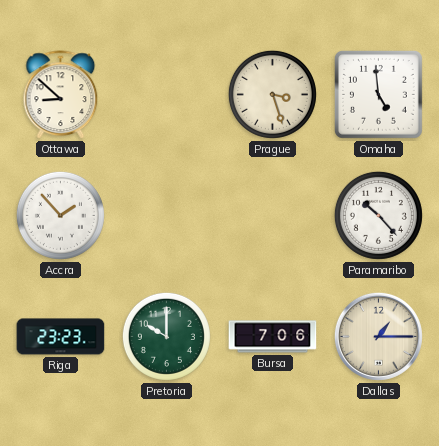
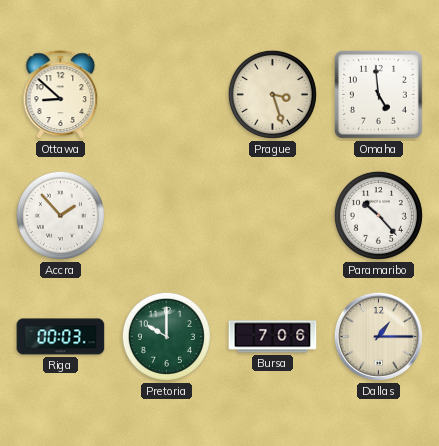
Riga: 23:23 -> 00:03
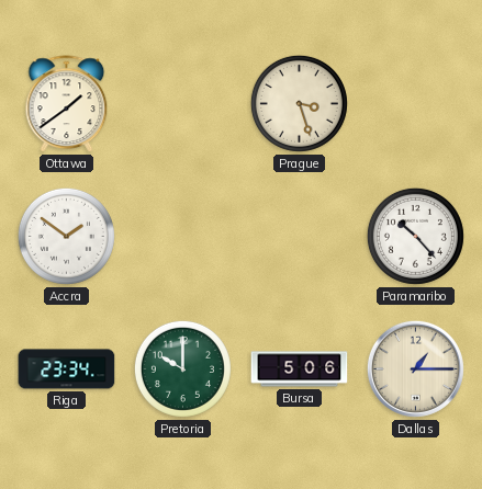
Ottawa: 8:52 -> 1:39
Omaha: 4:59 -> none
Accra: 1:53 -> 1:51
Riga: 00:03 -> 23:34
Bursa: 7:06 -> 5:06
